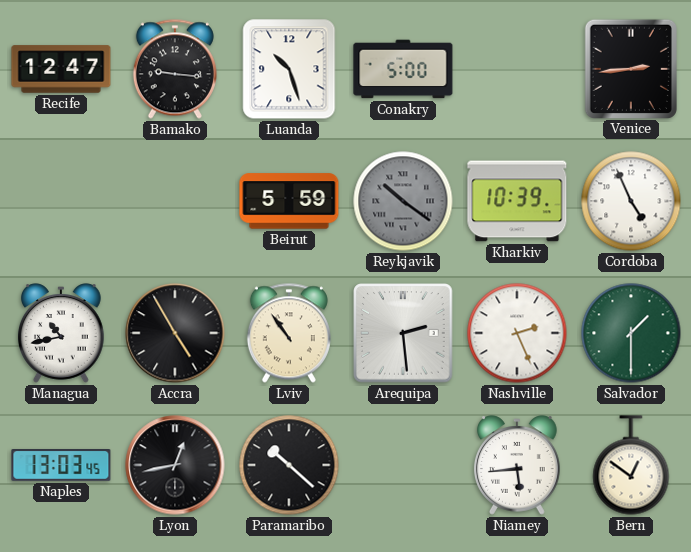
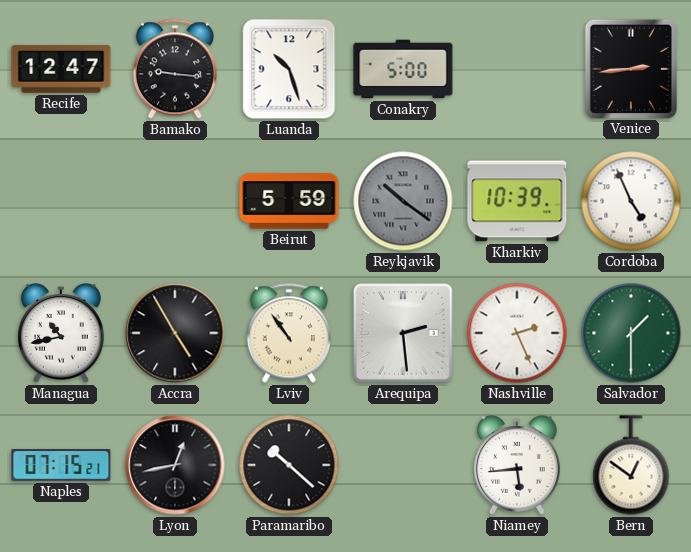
Naples: 13:03 -> 07:15
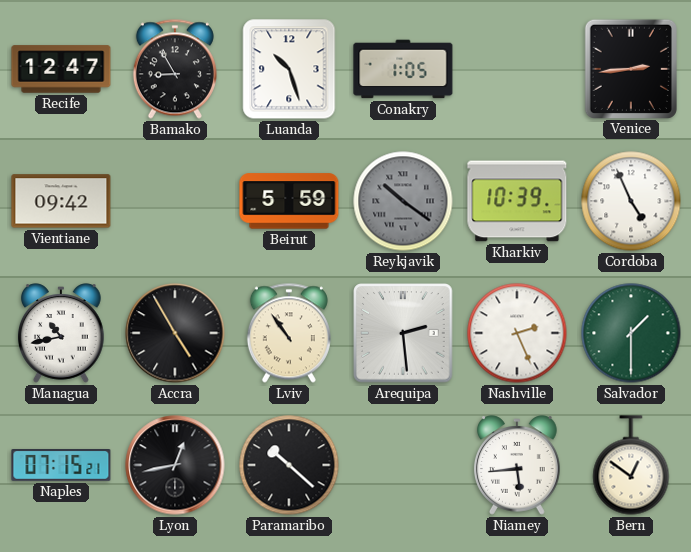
Bamako: 9:16 -> 8:55
Conakry: 5:00 -> 1:05
Vientiane: none -> 09:42
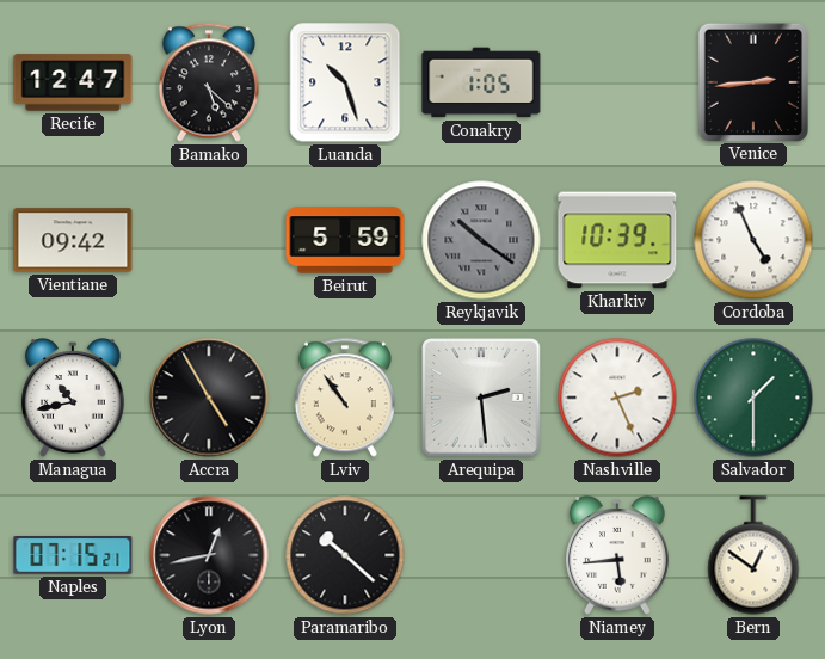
Bamako: 8:55 -> 5:22
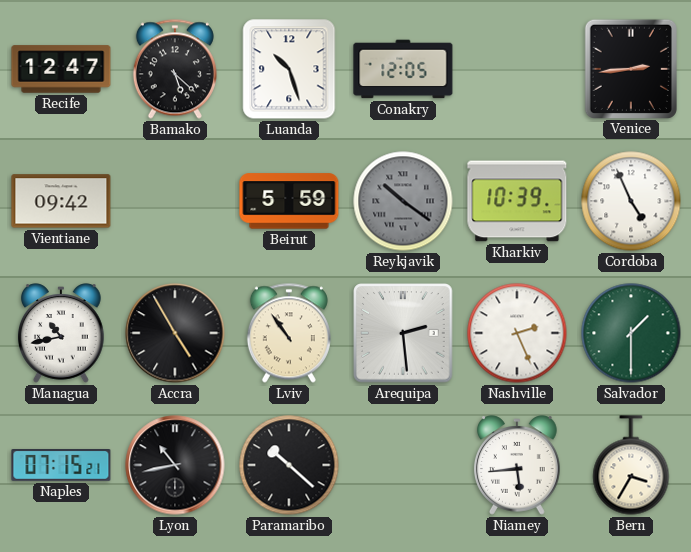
Conakry: 1:05 -> 12:05
Lyon: 12:43 -> 10:43
Bern: 12:51 -> 3:35
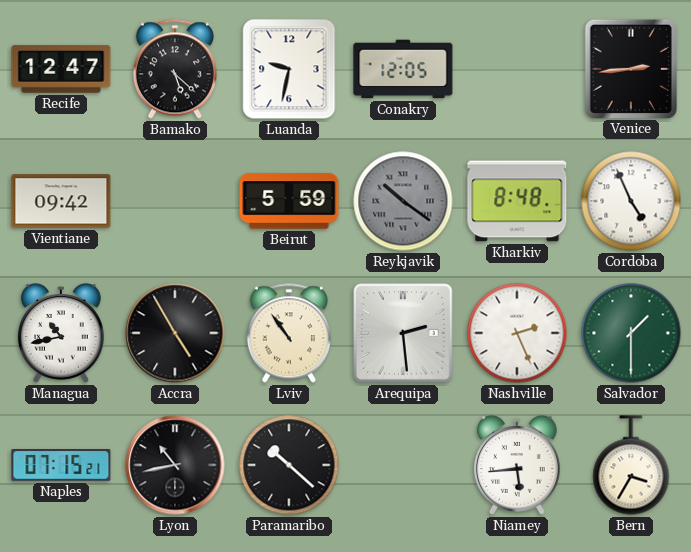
Luanda: 10:27 -> 9:32
Kharkiv: 10:39 -> 8:48
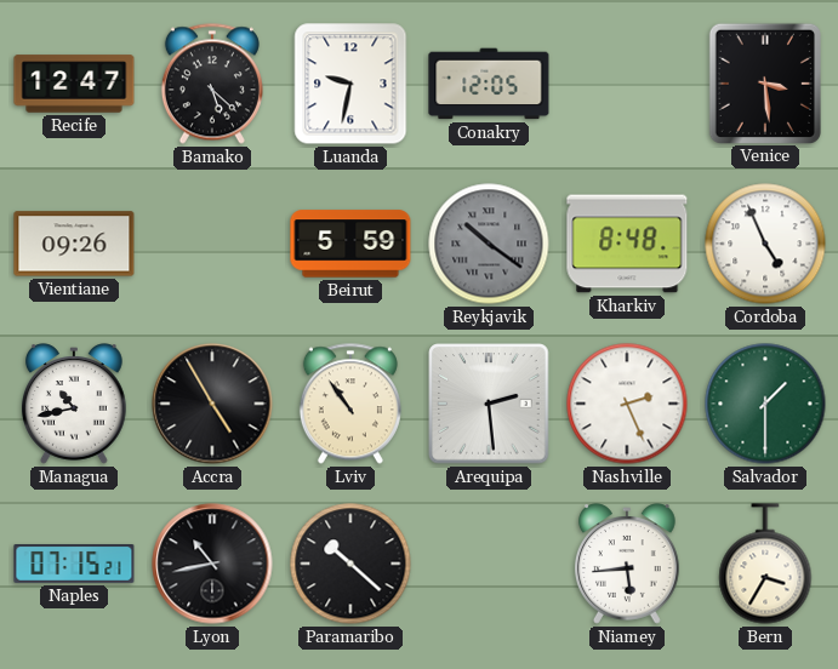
Venice: 2:44 -> 3:29
Vientiane: 09:42 -> 09:26
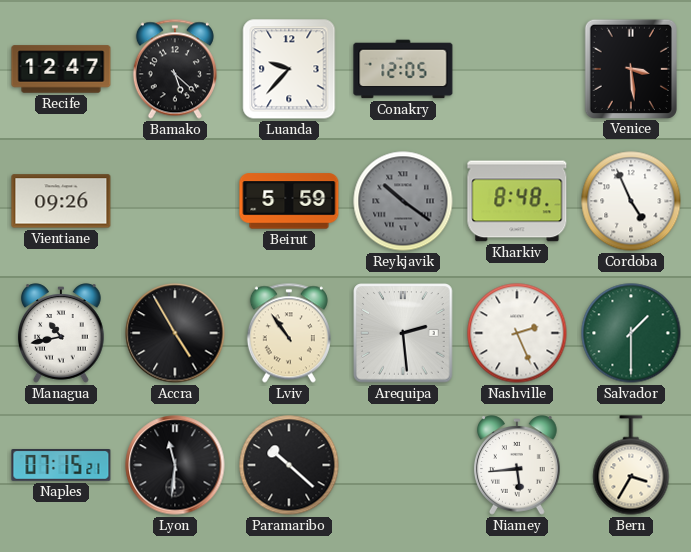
Luanda: 9:32 -> 9:37
Lyon: 10:43 -> 11:31
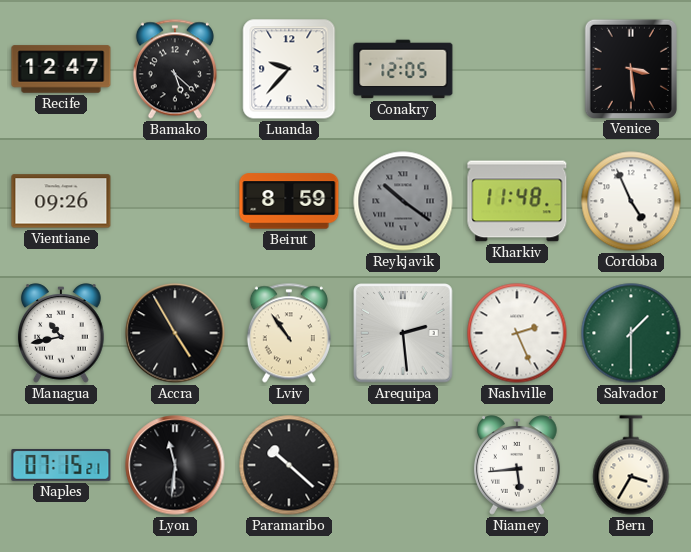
Beirut: 5:59 -> 8:59
Kharkiv: 8:48 -> 11:48
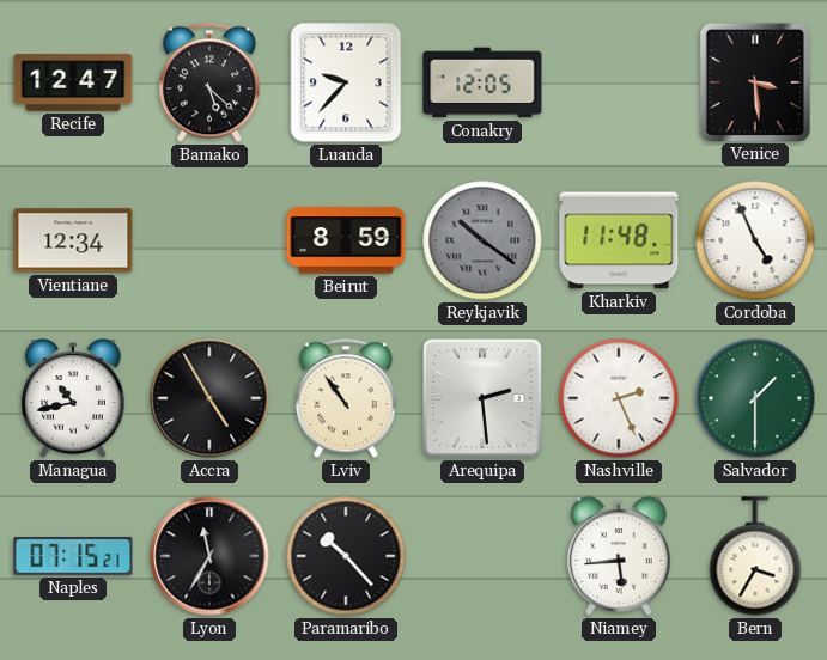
Vientiane: 09:26 -> 12:34
Lyon: 11:31 -> 11:35
Paramaribo: 10:22 -> 10:23
